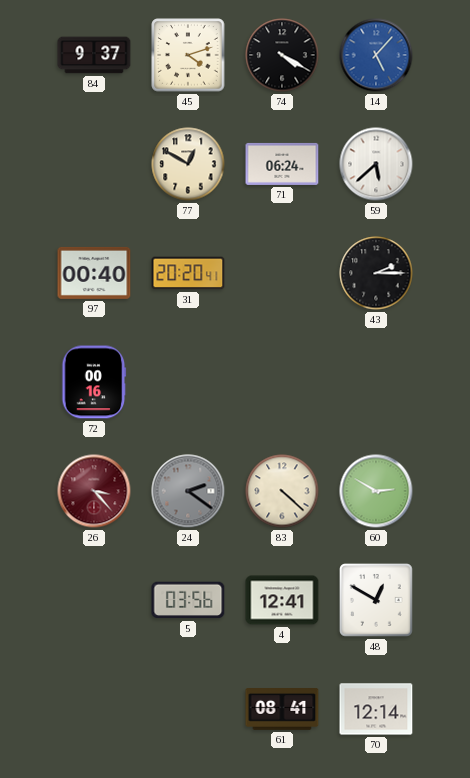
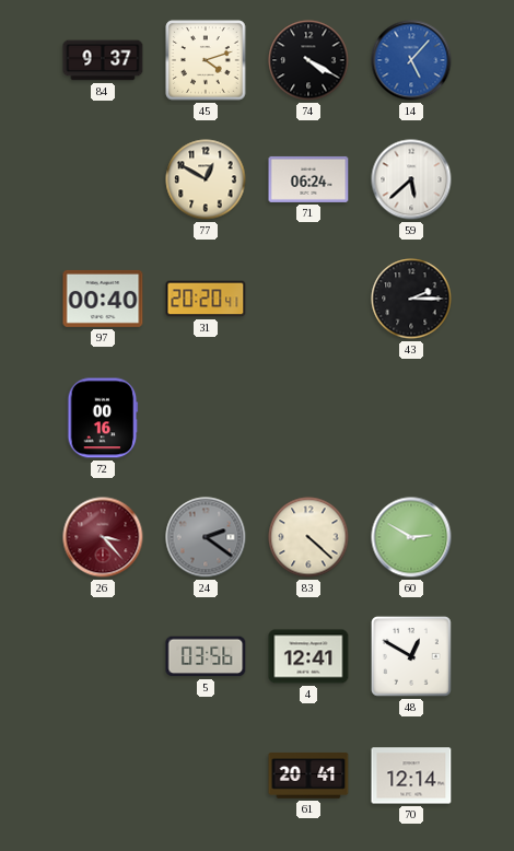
61: 08:41 -> 20:41
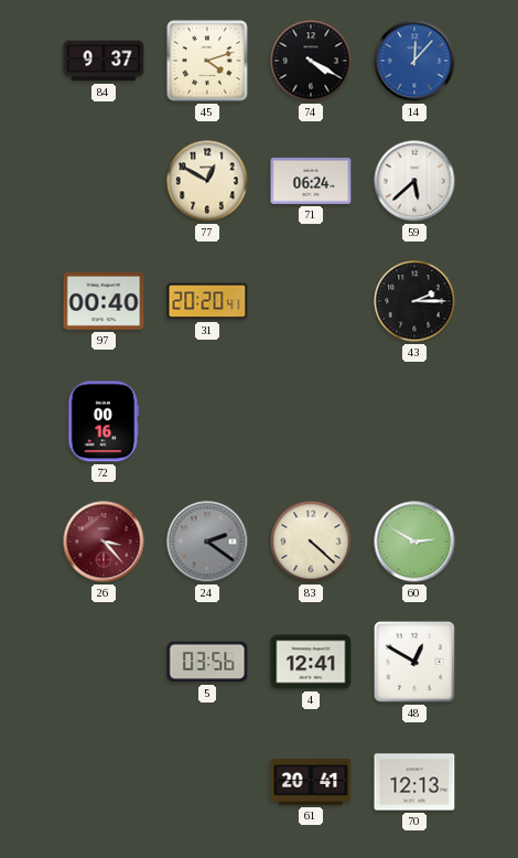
14: 5:07 -> 12:07
70: 12:14 -> 12:13
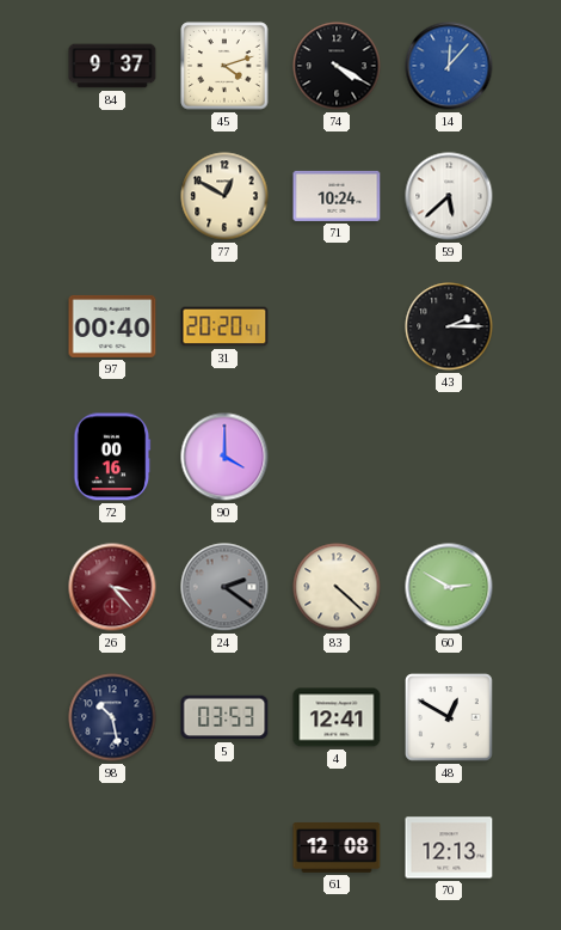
71: 06:24 -> 10:24
90: none -> 4:00
98: none -> 10:28
5: 03:56 -> 03:53
61: 20:41 -> 12:08
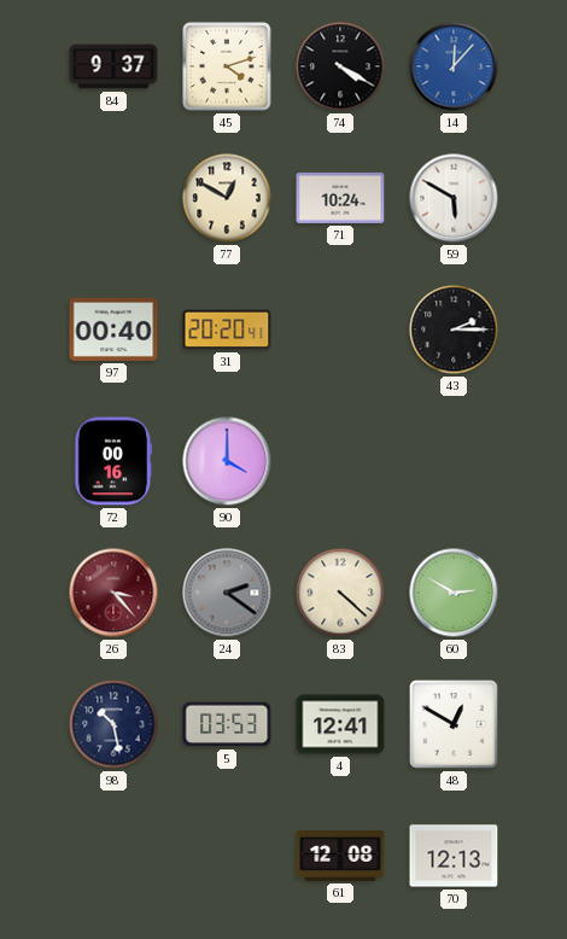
59: 5:38 -> 5:50
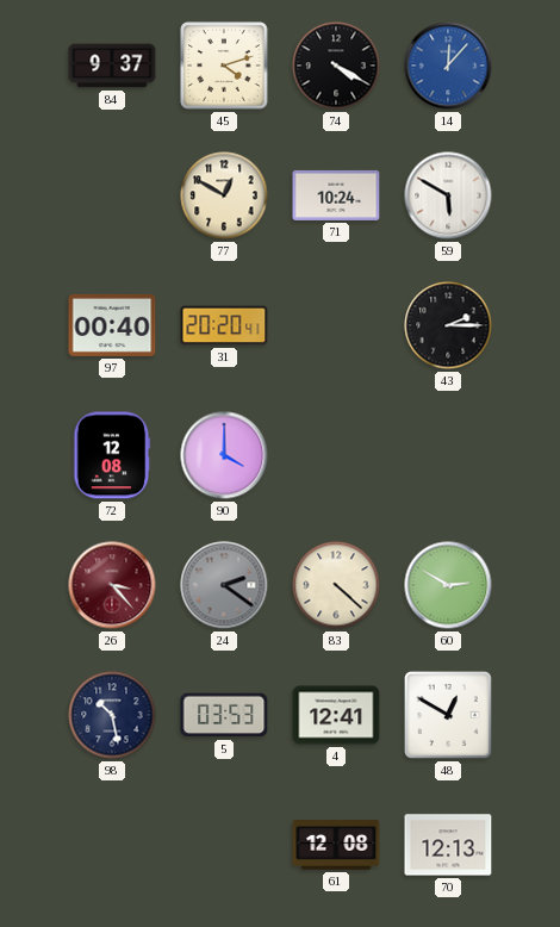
72: 00:16 -> 12:08
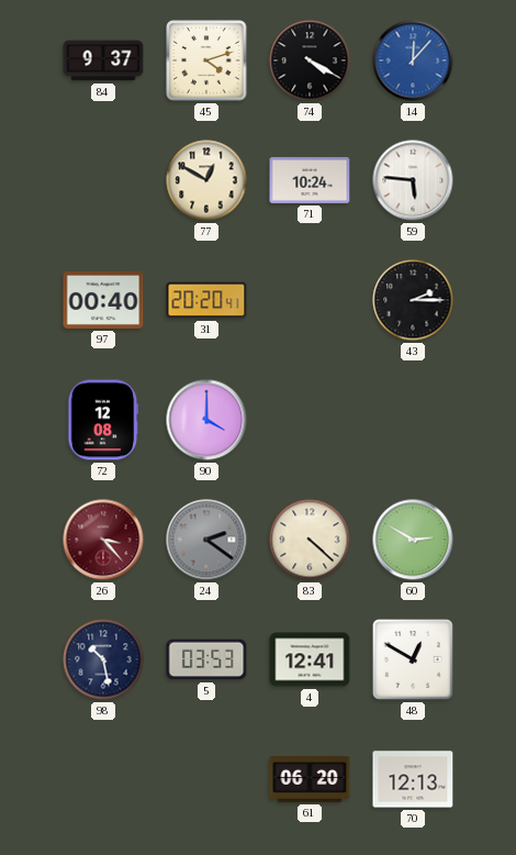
59: 5:50 -> 5:46
61: 12:08 -> 06:20
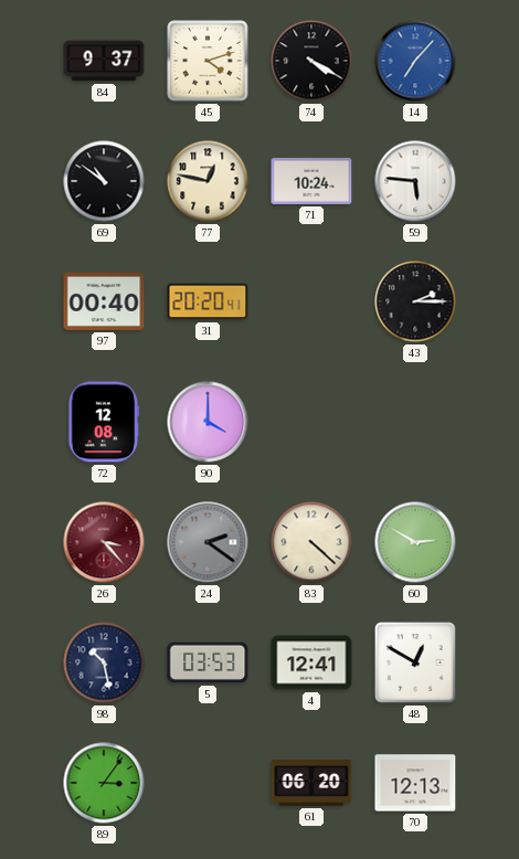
14: 12:07 -> 7:07
69: none -> 10:51
77: 12:50 -> 12:47
89: none -> 3:06
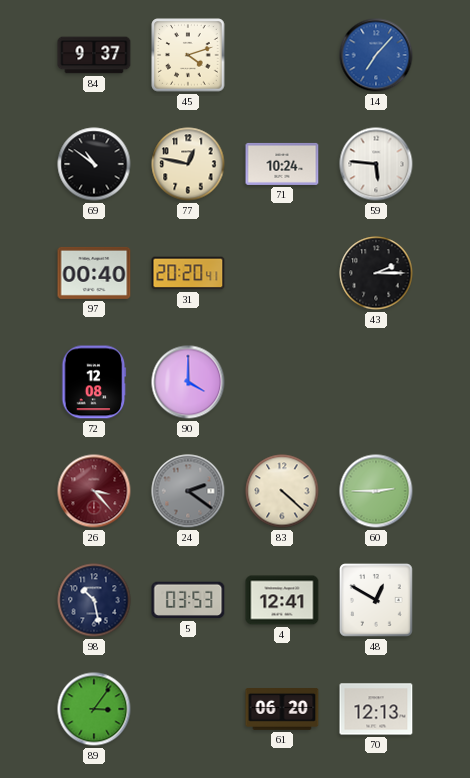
74: 4:20 -> none
60: 2:50 -> 2:45
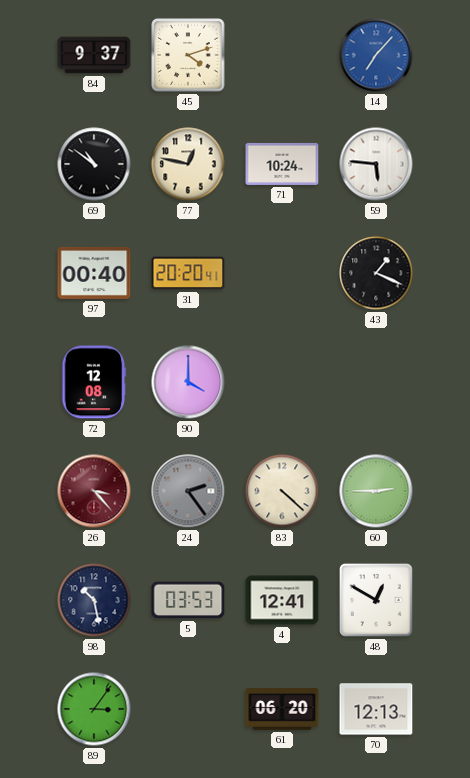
43: 2:15 -> 1:19
24: 2:21 -> 2:24
